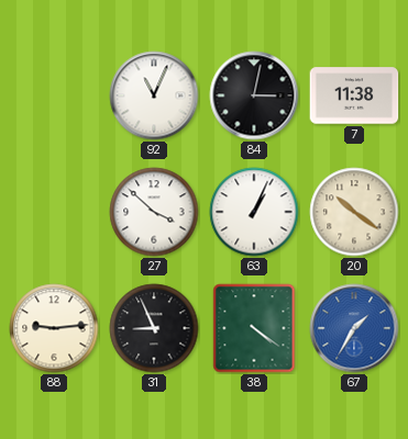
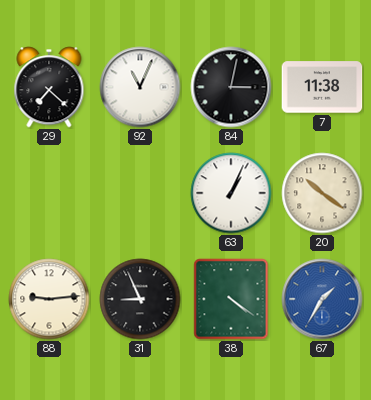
29: none -> 7:22
27: 3:52 -> none
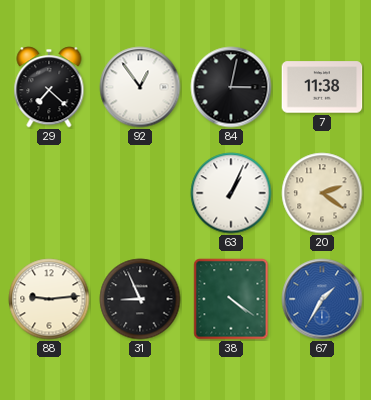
92: 11:04 -> 12:54
20: 10:21 -> 2:21
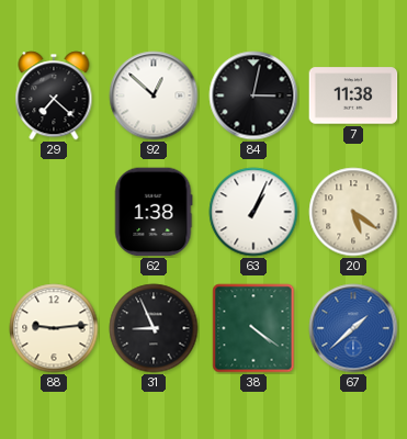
92: 12:54 -> 12:52
62: none -> 1:38
20: 2:21 -> 5:21
67: 1:35 -> 1:38
